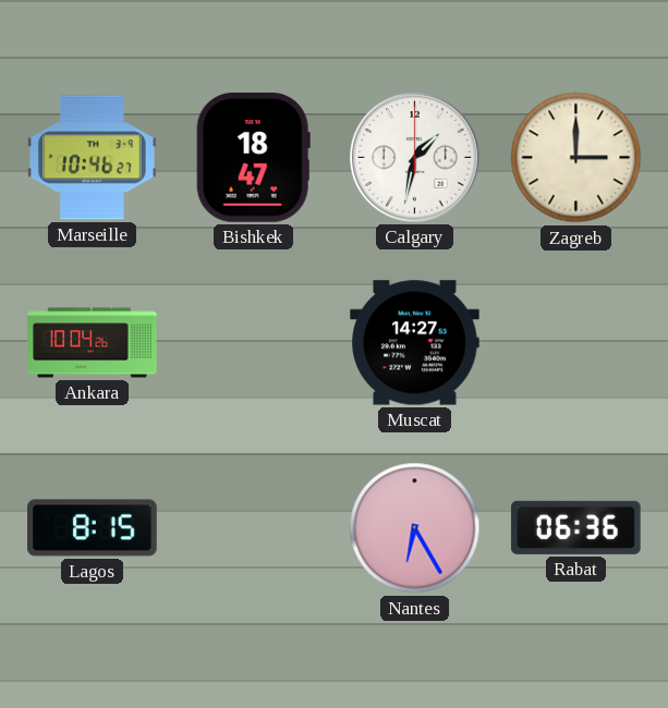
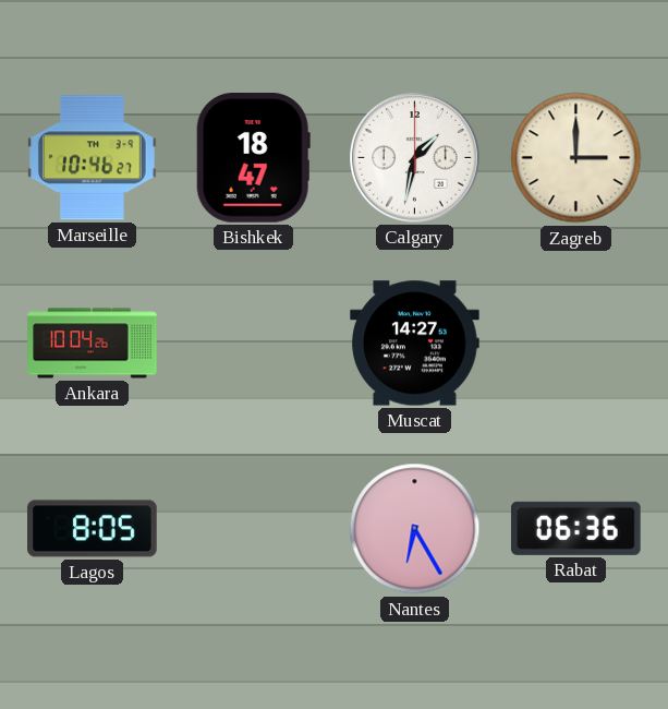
Lagos: 8:15 -> 8:05
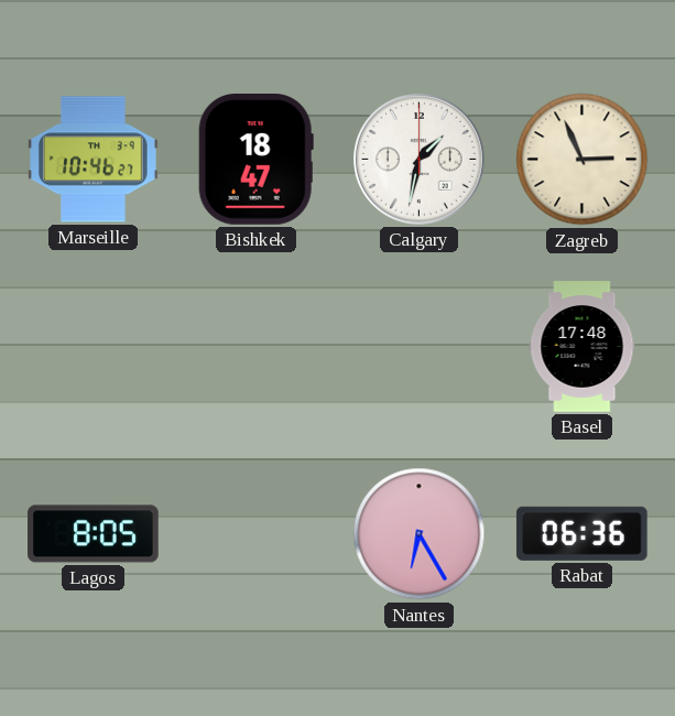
Zagreb: 3:00 -> 2:56
Ankara: 10:04 -> none
Muscat: 14:27 -> none
Basel: none -> 17:48
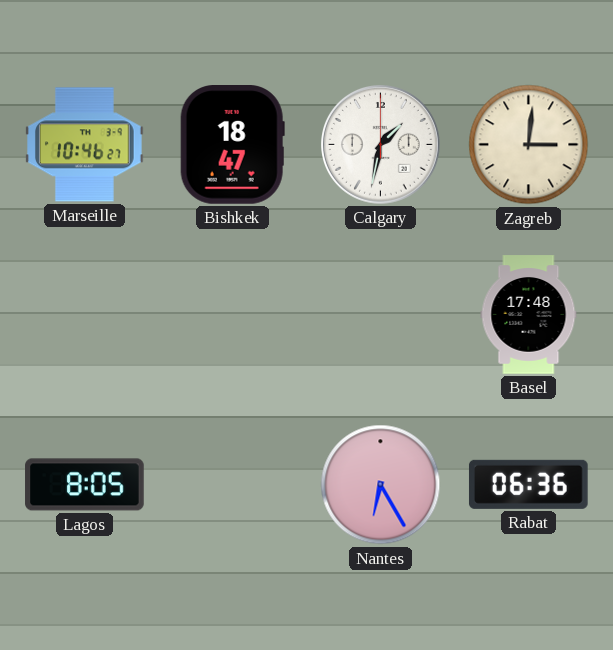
Zagreb: 2:56 -> 3:01
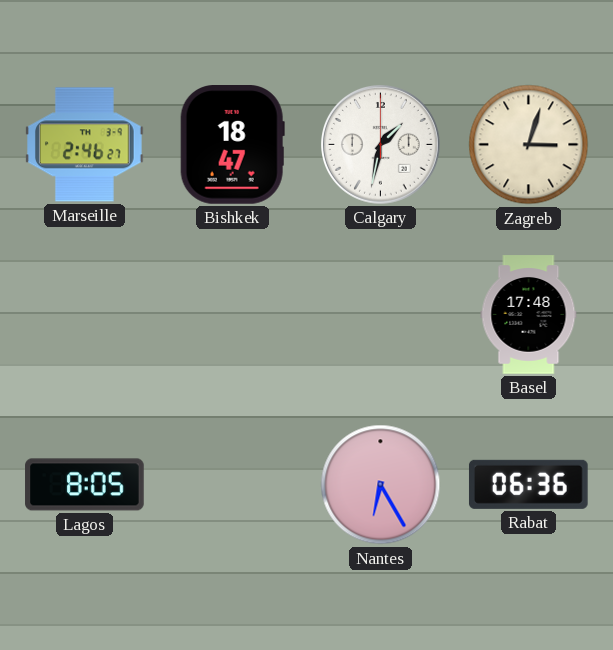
Marseille: 10:46 -> 2:46
Zagreb: 3:01 -> 3:03
